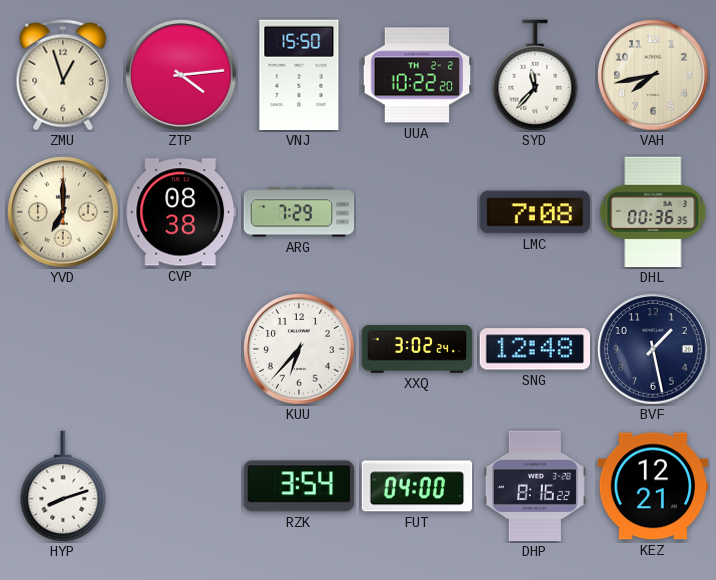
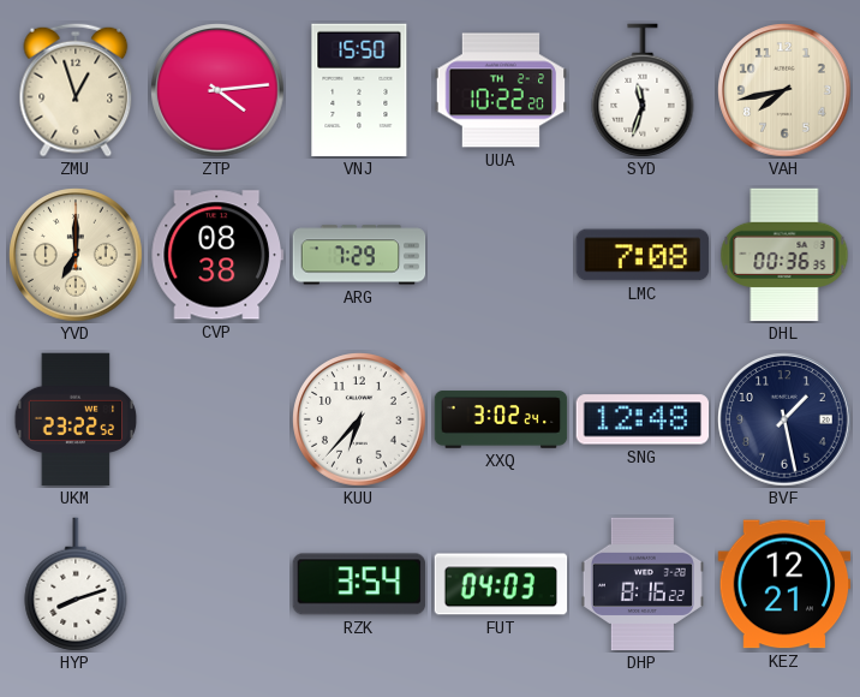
SYD: 11:37 -> 11:33
UKM: none -> 23:22
FUT: 04:00 -> 04:03
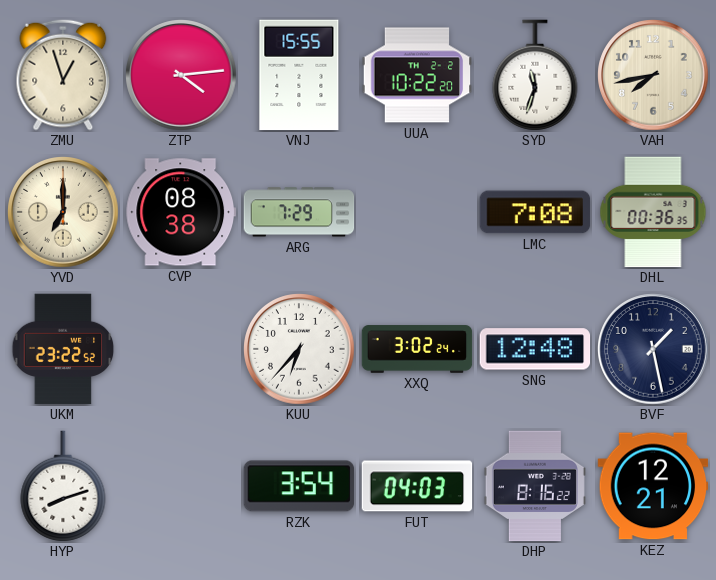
VNJ: 15:50 -> 15:55
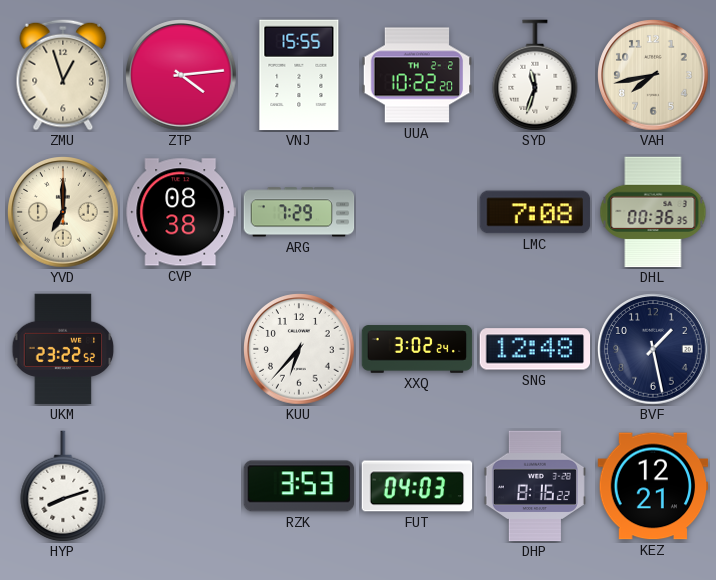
RZK: 3:54 -> 3:53
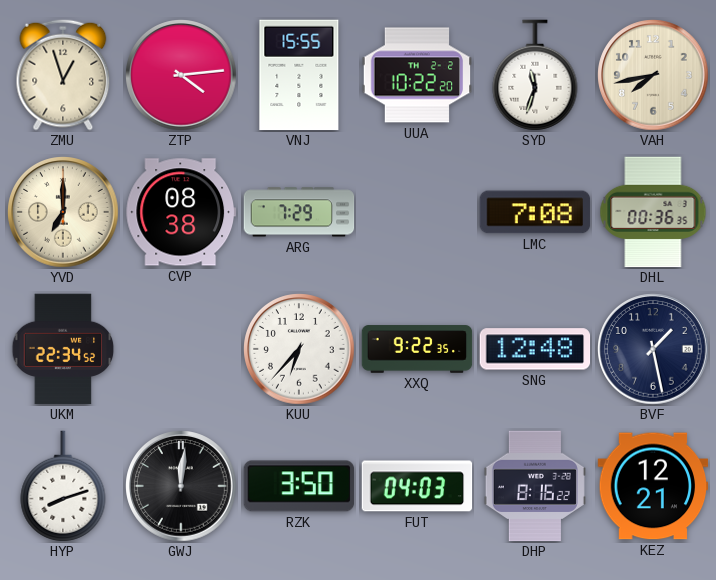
UKM: 23:22 -> 22:34
XXQ: 3:02 -> 9:22
GWJ: none -> 12:01
RZK: 3:53 -> 3:50
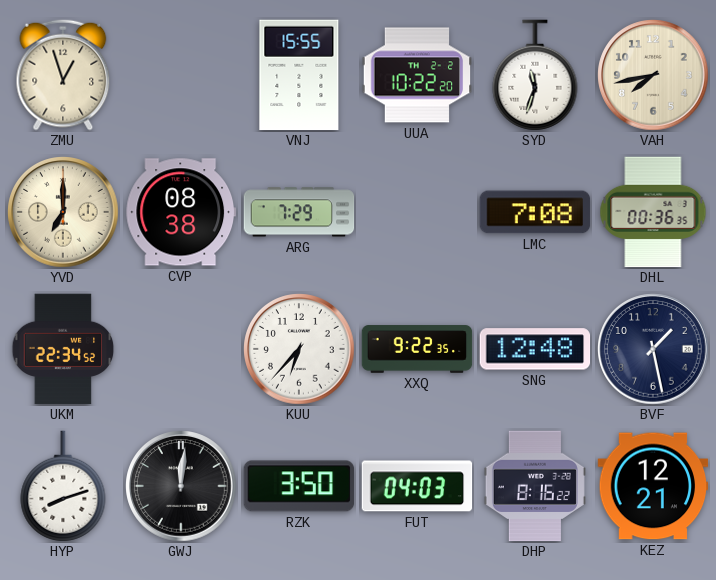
ZTP: 4:14 -> none
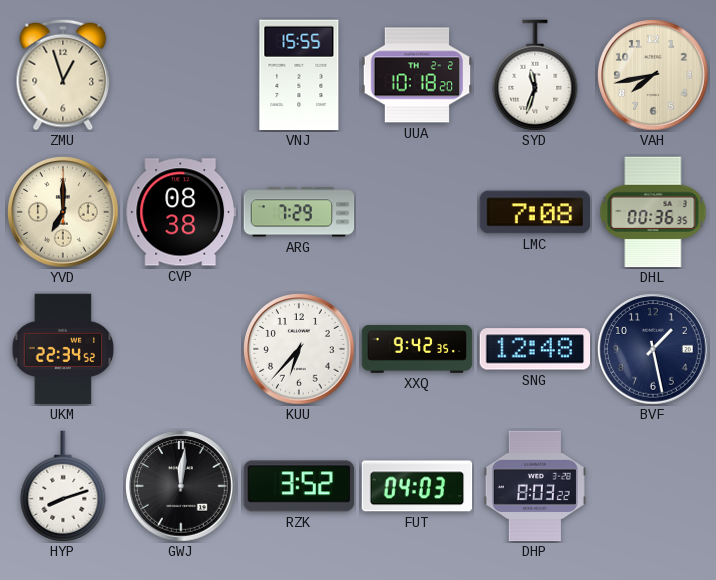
UUA: 10:22 -> 10:18
XXQ: 9:22 -> 9:42
RZK: 3:50 -> 3:52
DHP: 8:16 -> 8:03
KEZ: 12:21 -> none
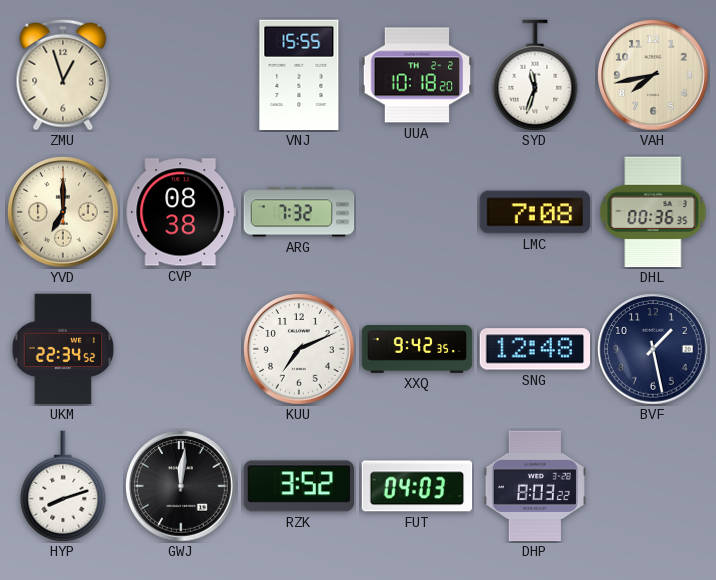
ARG: 7:29 -> 7:32
KUU: 6:37 -> 7:11
